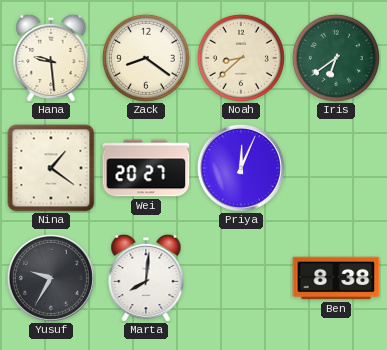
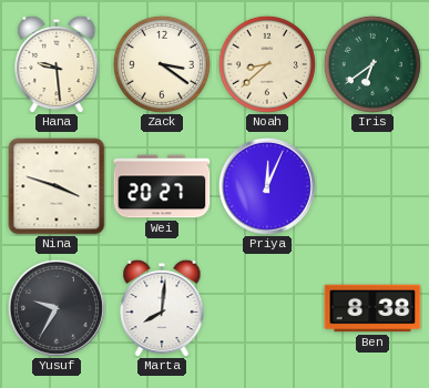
Zack: 8:21 -> 3:21
Nina: 1:21 -> 3:48
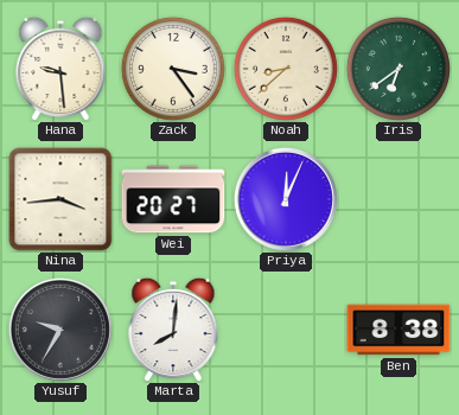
Zack: 3:21 -> 3:24
Nina: 3:48 -> 3:44
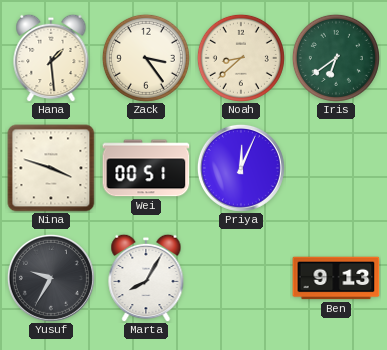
Hana: 9:29 -> 1:29
Nina: 3:44 -> 3:48
Wei: 20:27 -> 00:51
Marta: 8:01 -> 8:05
Ben: 8:38 -> 9:13
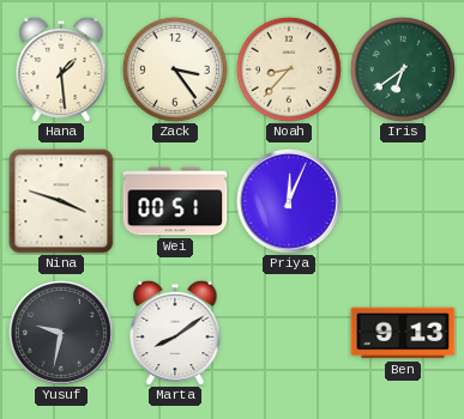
Noah: 8:38 -> 8:37
Yusuf: 9:35 -> 9:32
Marta: 8:05 -> 8:09
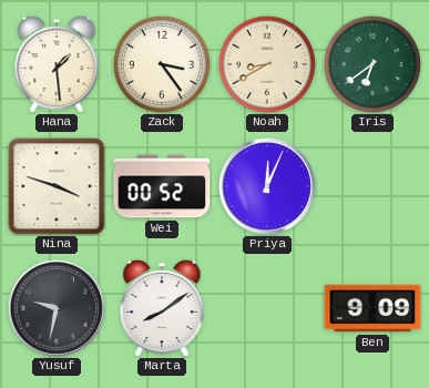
Noah: 8:37 -> 8:40
Wei: 00:51 -> 00:52
Ben: 9:13 -> 9:09
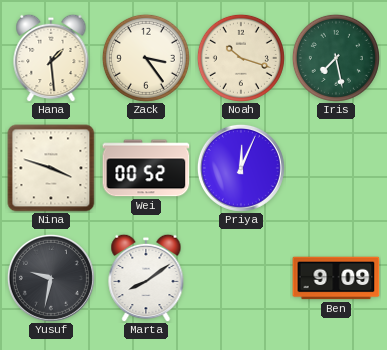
Noah: 8:40 -> 10:18
Iris: 6:39 -> 7:28
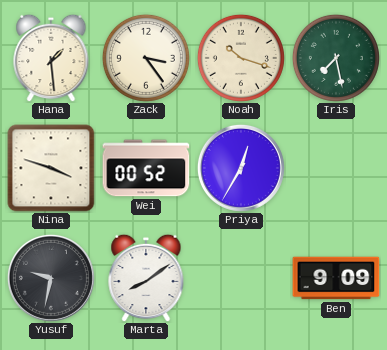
Priya: 12:04 -> 12:35
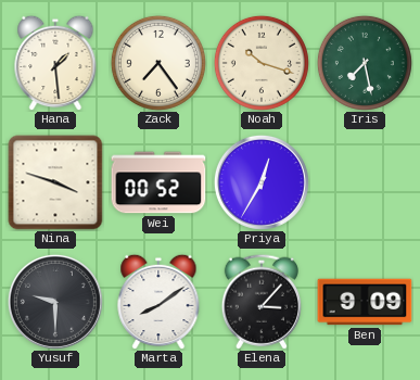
Zack: 3:24 -> 7:24
Yusuf: 9:32 -> 9:30
Elena: none -> 3:07
